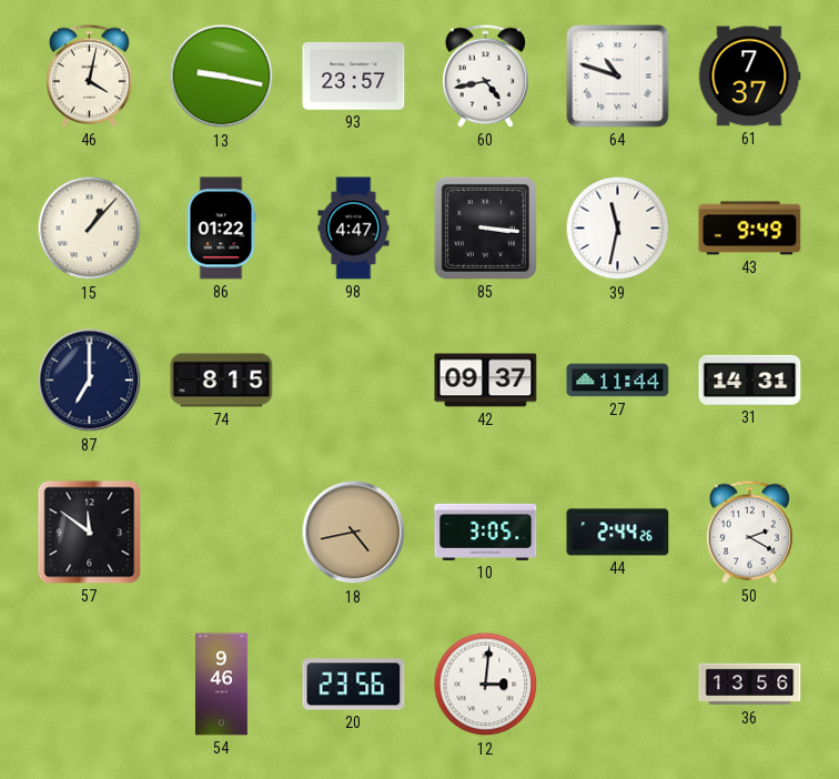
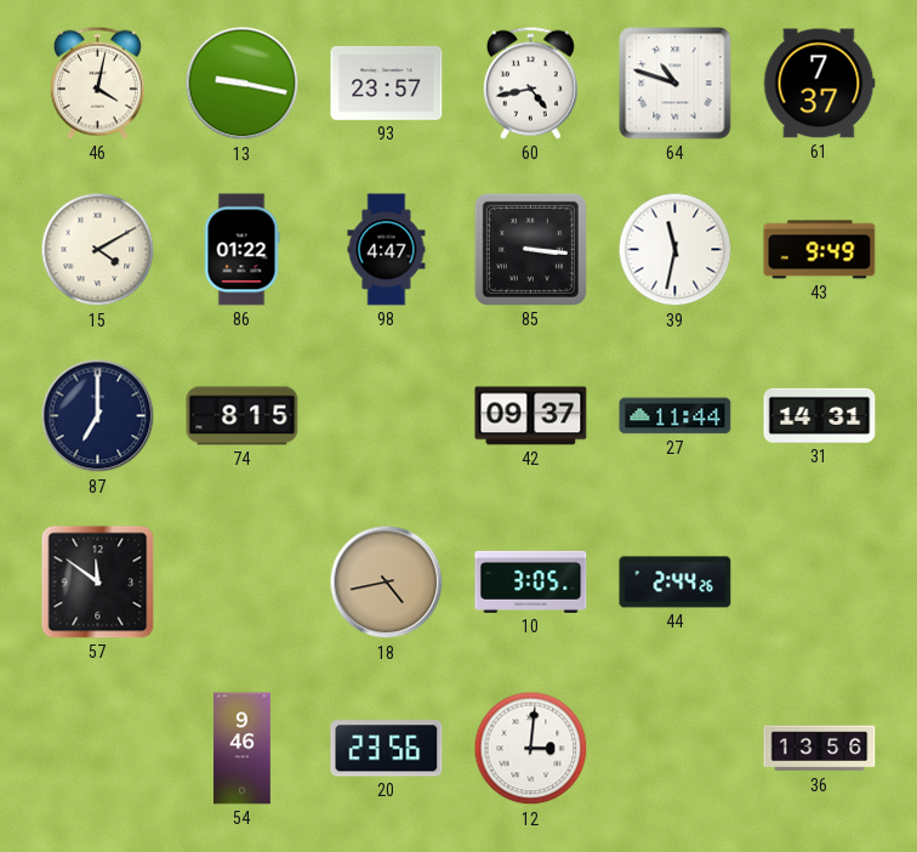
15: 1:07 -> 4:10
50: 2:20 -> none
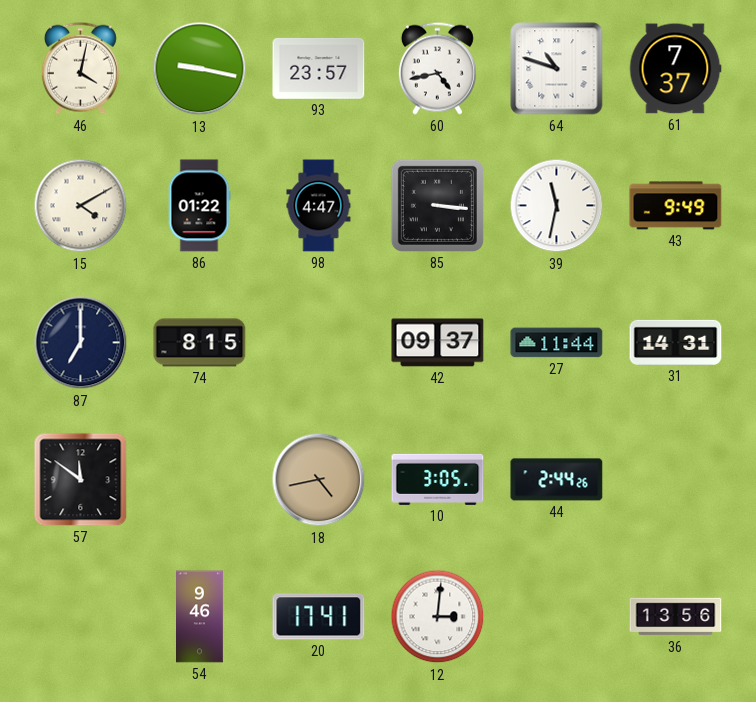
20: 23:56 -> 17:41
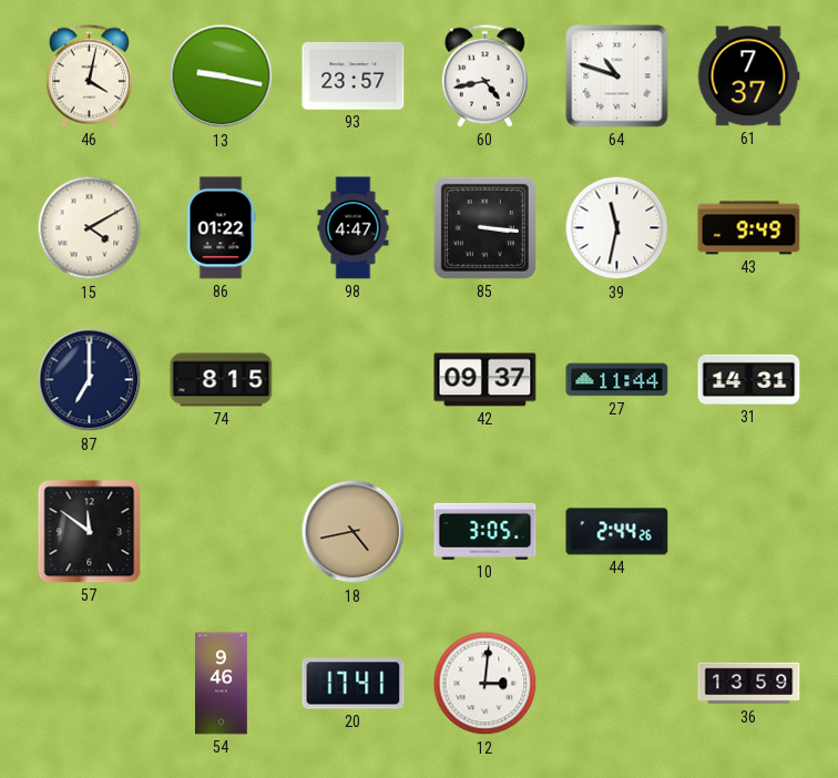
36: 13:56 -> 13:59
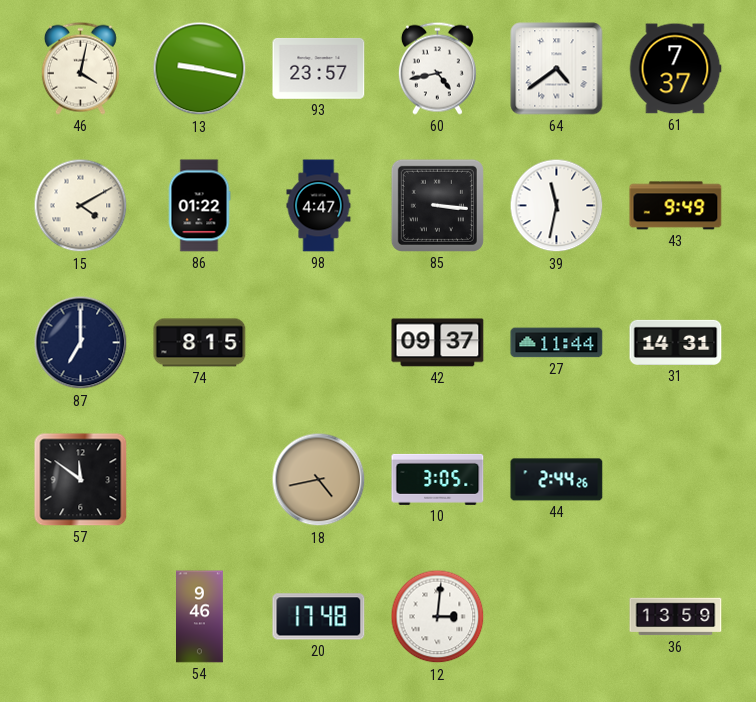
64: 10:48 -> 4:39
20: 17:41 -> 17:48
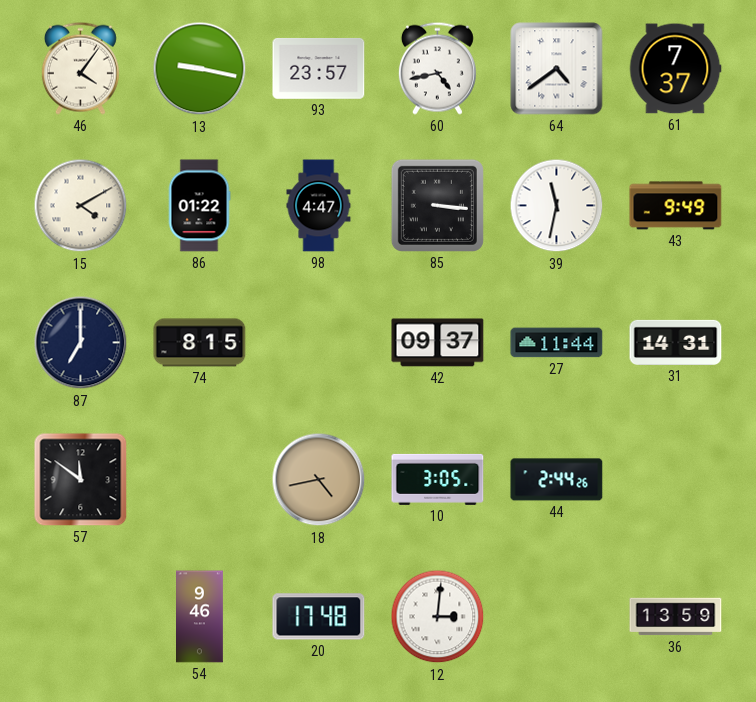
46: 4:02 -> 4:06
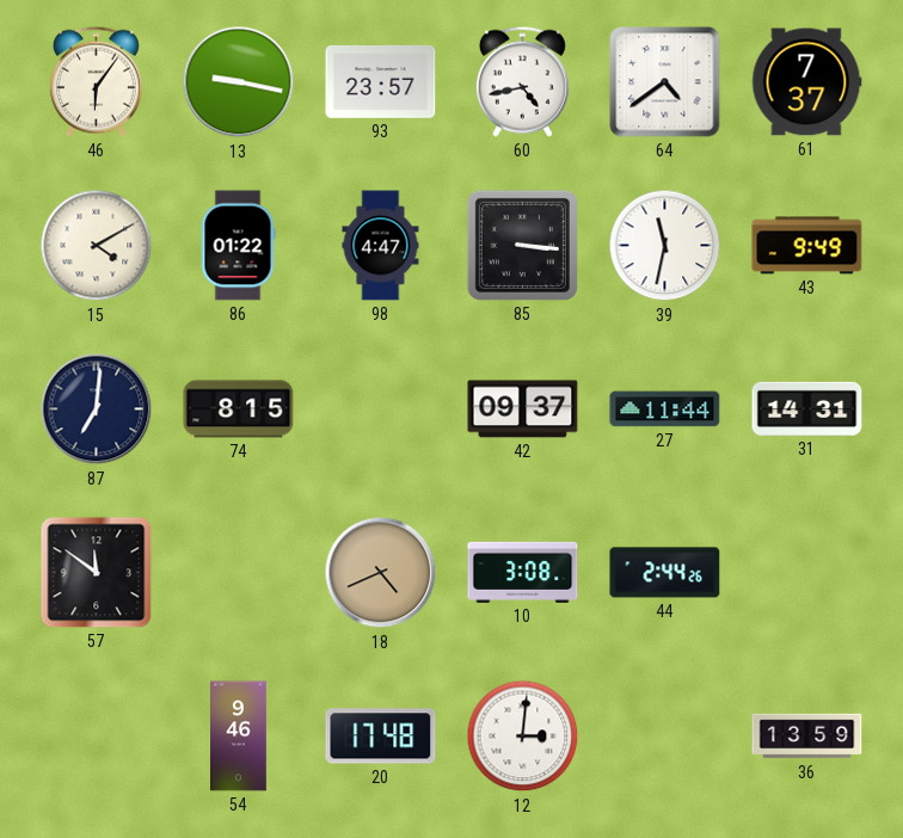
46: 4:06 -> 6:06
87: 7:00 -> 7:01
18: 4:43 -> 4:41
10: 3:05 -> 3:08
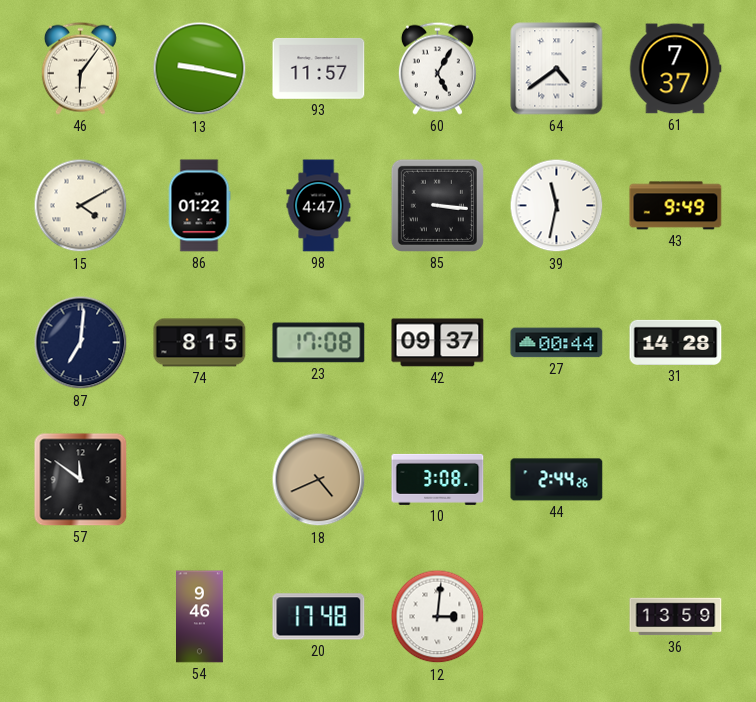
93: 23:57 -> 11:57
60: 4:43 -> 5:05
23: none -> 17:08
27: 11:44 -> 00:44
31: 14:31 -> 14:28
